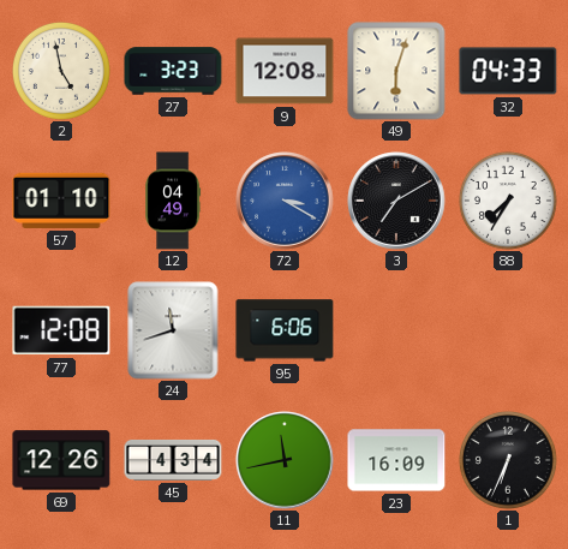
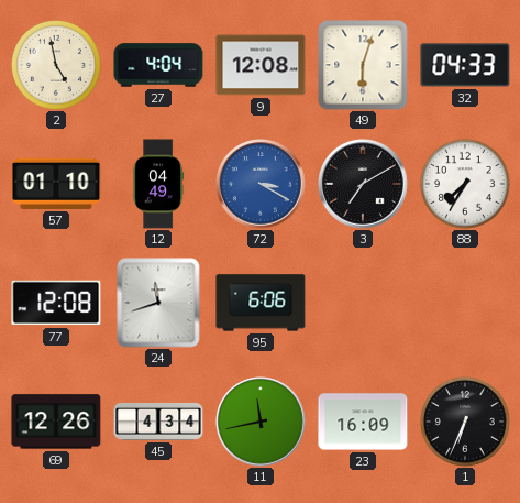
27: 3:23 -> 4:04
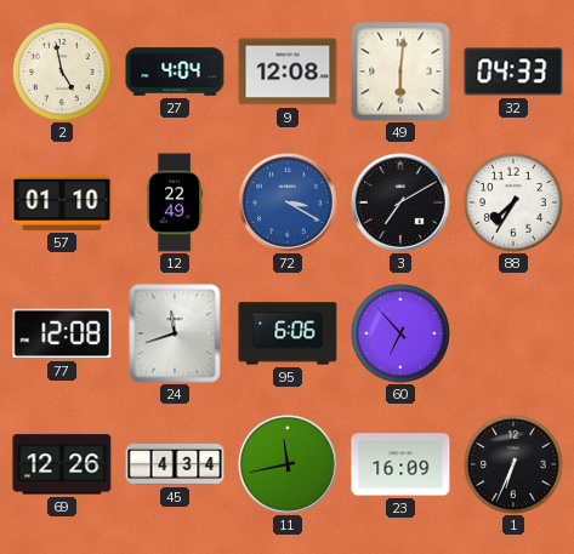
49: 6:03 -> 6:01
12: 04:49 -> 22:49
60: none -> 6:53
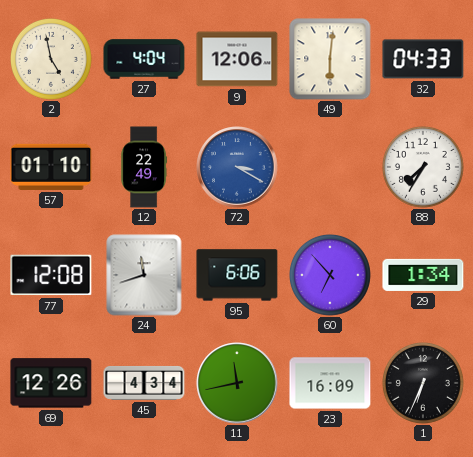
9: 12:08 -> 12:06
3: 7:10 -> none
29: none -> 1:34
